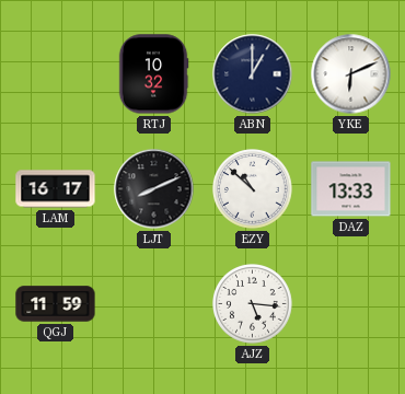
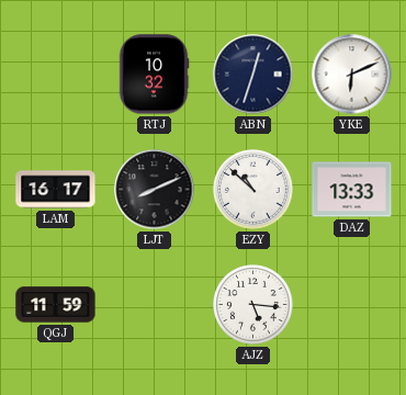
ABN: 1:00 -> 12:33
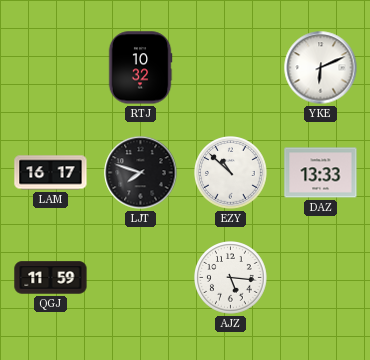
ABN: 12:33 -> none
LJT: 8:11 -> 7:48
